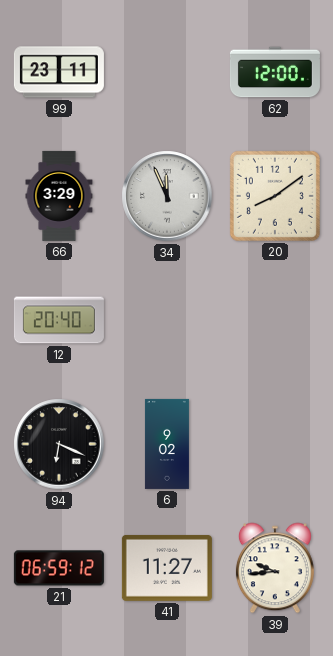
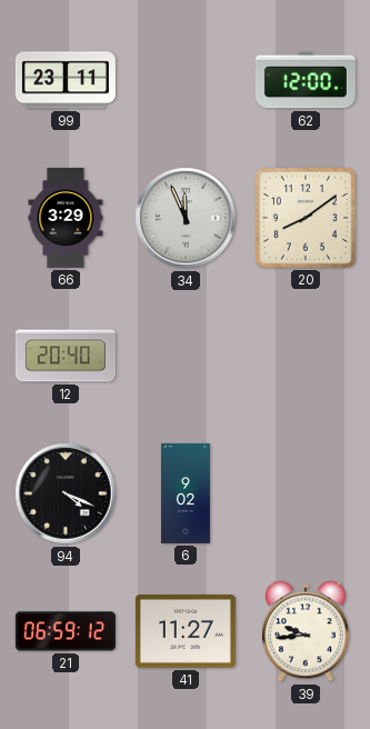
94: 6:19 -> 4:19
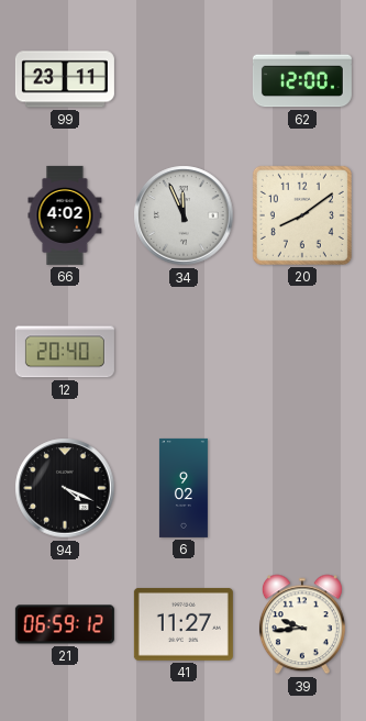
66: 3:29 -> 4:02
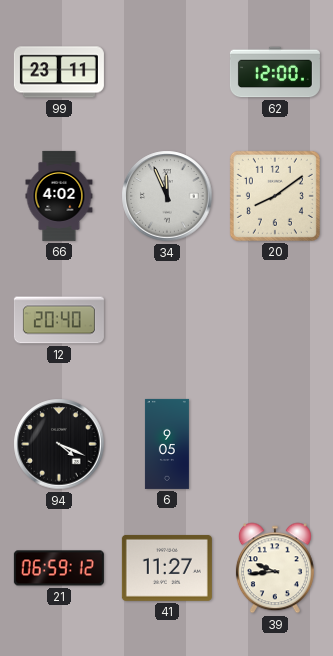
6: 9:02 -> 9:05
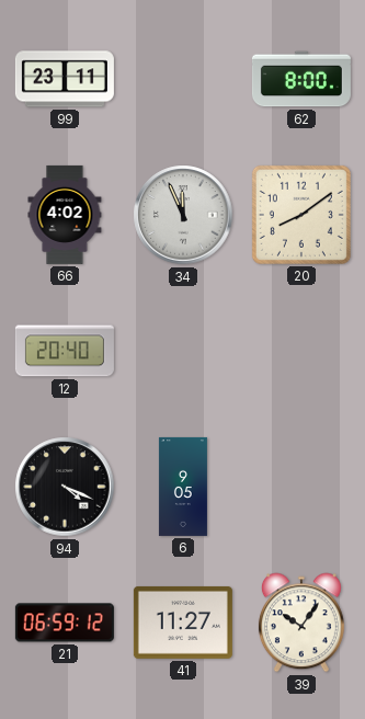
62: 12:00 -> 8:00
39: 9:44 -> 10:06
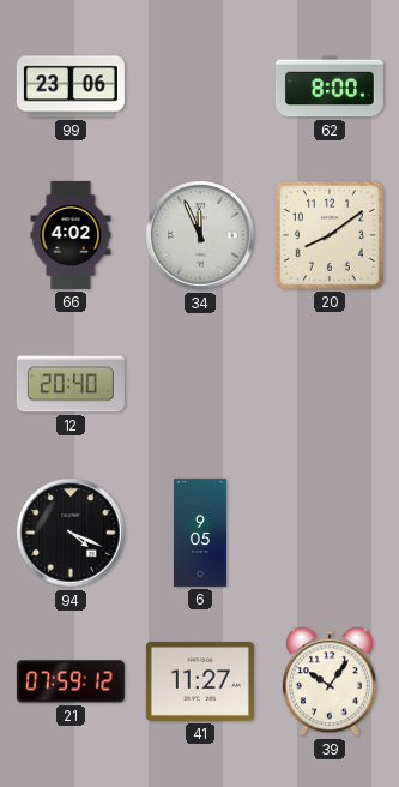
99: 23:11 -> 23:06
21: 06:59 -> 07:59
